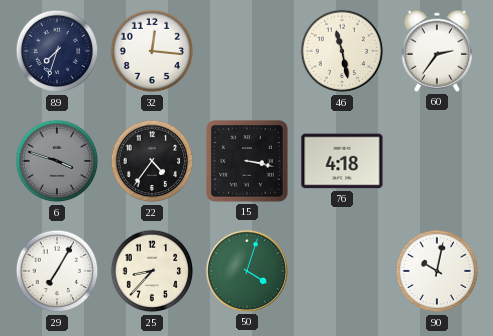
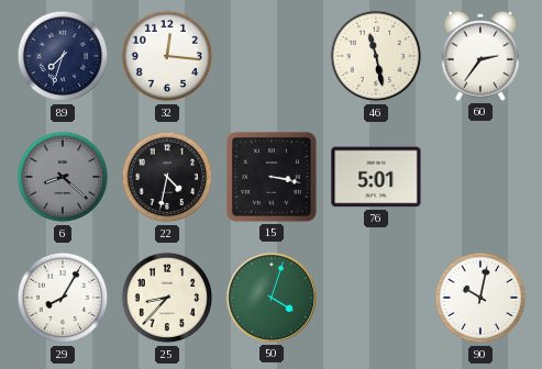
6: 3:48 -> 8:22
22: 4:36 -> 4:32
76: 4:18 -> 5:01
29: 7:05 -> 8:05
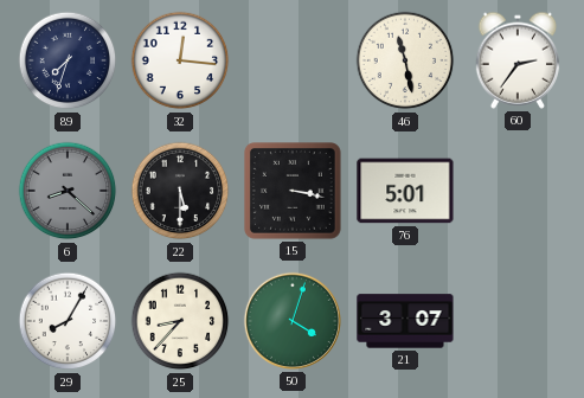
22: 4:32 -> 5:30
21: none -> 3:07
90: 10:02 -> none
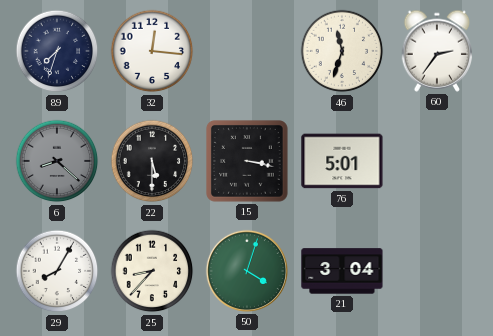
46: 11:28 -> 11:33
21: 3:07 -> 3:04
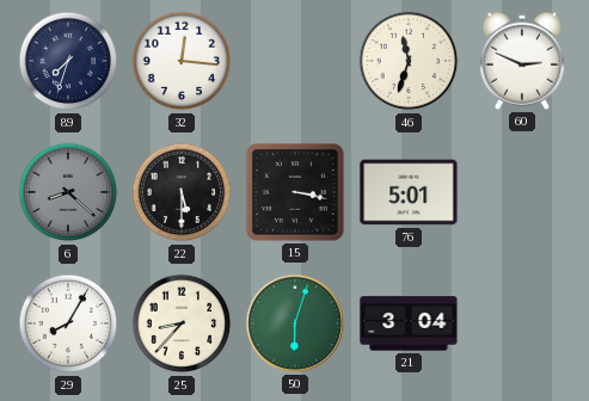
60: 2:36 -> 2:49
50: 4:03 -> 6:03
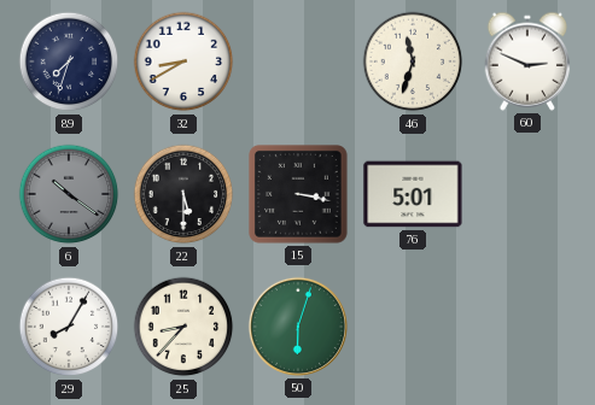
32: 12:16 -> 8:40
6: 8:22 -> 10:21
21: 3:04 -> none
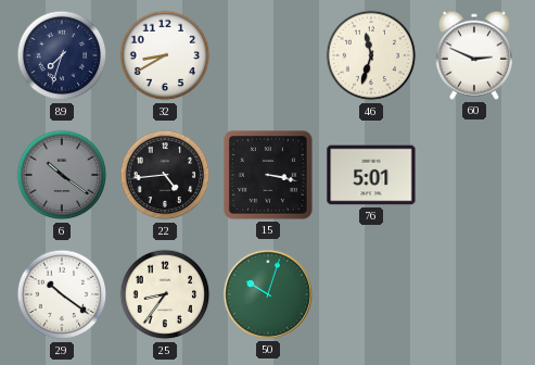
22: 5:30 -> 4:44
29: 8:05 -> 10:21
25: 8:37 -> 8:36
50: 6:03 -> 10:03
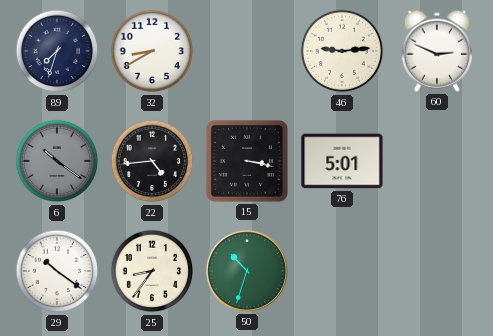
46: 11:33 -> 9:14
50: 10:03 -> 10:33
